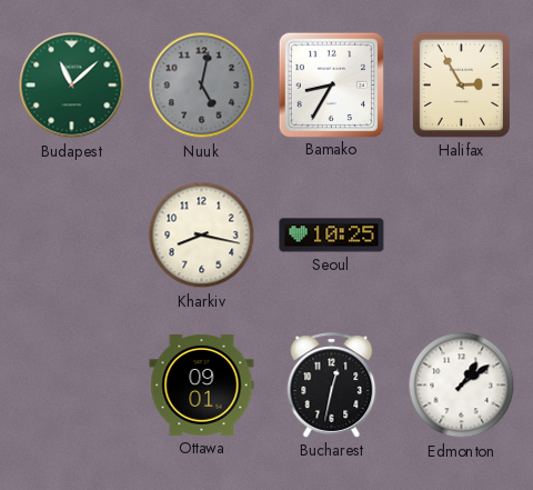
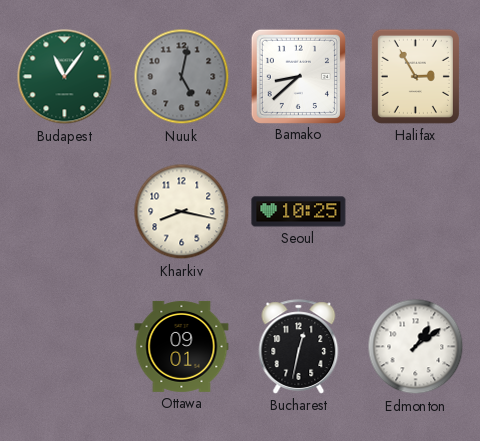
Budapest: 11:08 -> 11:06
Bamako: 8:35 -> 8:38
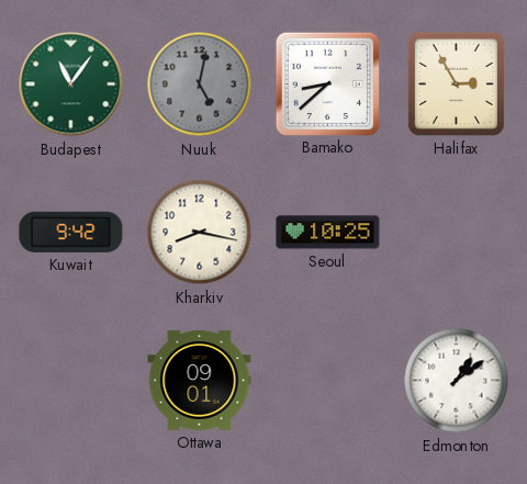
Kuwait: none -> 9:42
Bucharest: 12:32 -> none
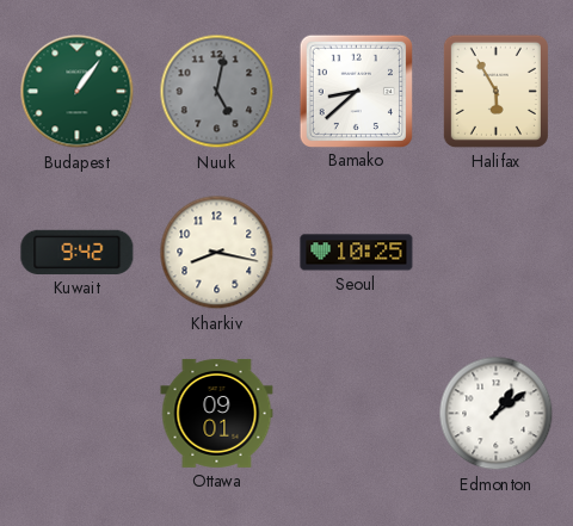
Budapest: 11:06 -> 1:06
Halifax: 2:55 -> 5:55
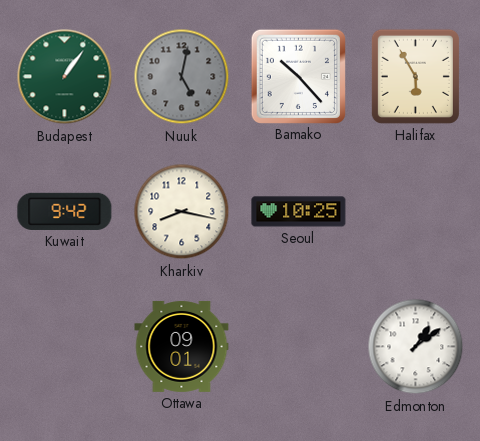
Bamako: 8:38 -> 10:23
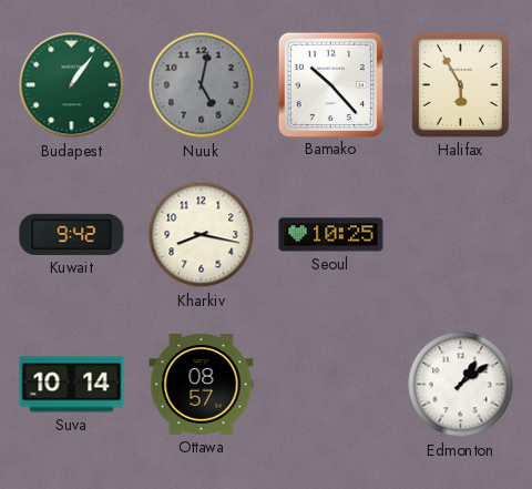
Suva: none -> 10:14
Ottawa: 09:01 -> 08:57
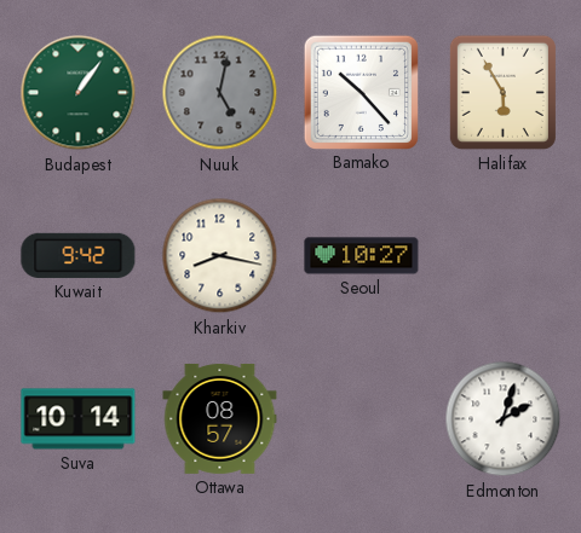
Seoul: 10:25 -> 10:27
Edmonton: 1:09 -> 2:03
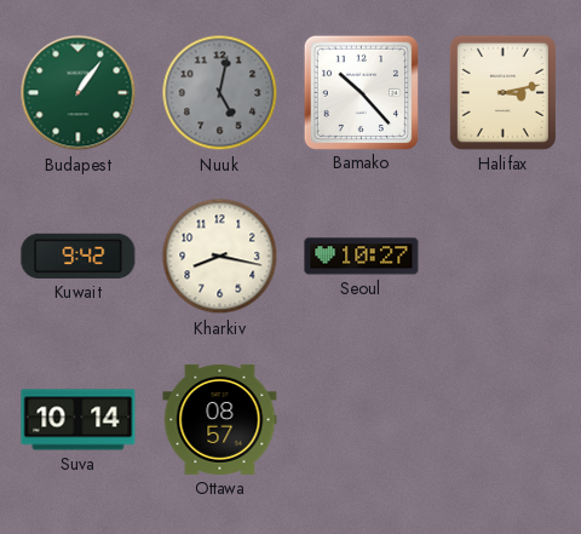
Halifax: 5:55 -> 3:13
Edmonton: 2:03 -> none
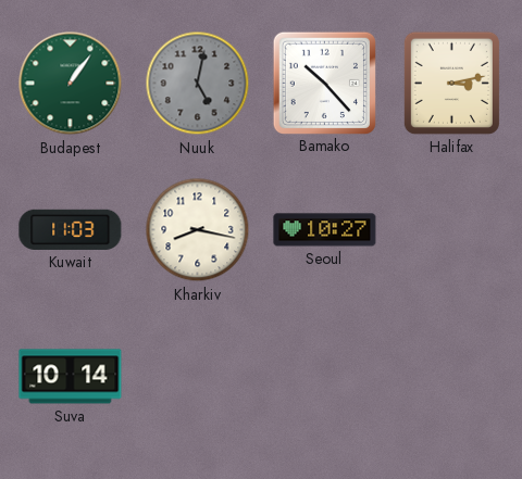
Kuwait: 9:42 -> 11:03
Ottawa: 08:57 -> none
